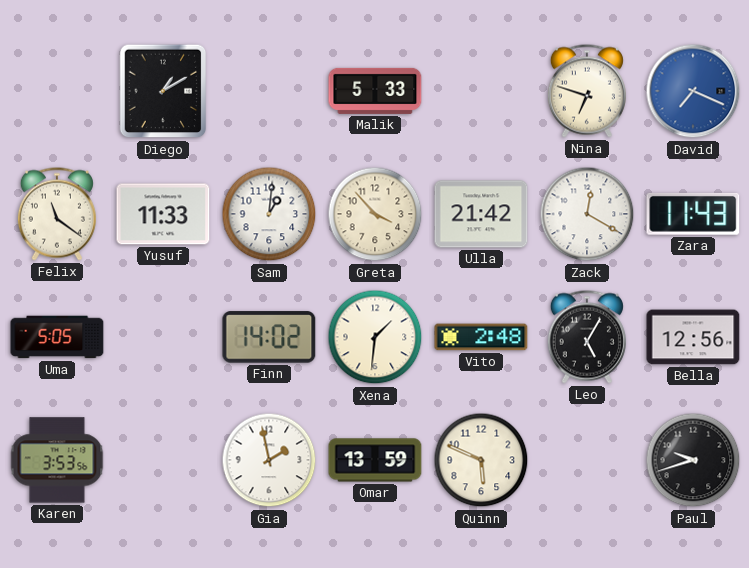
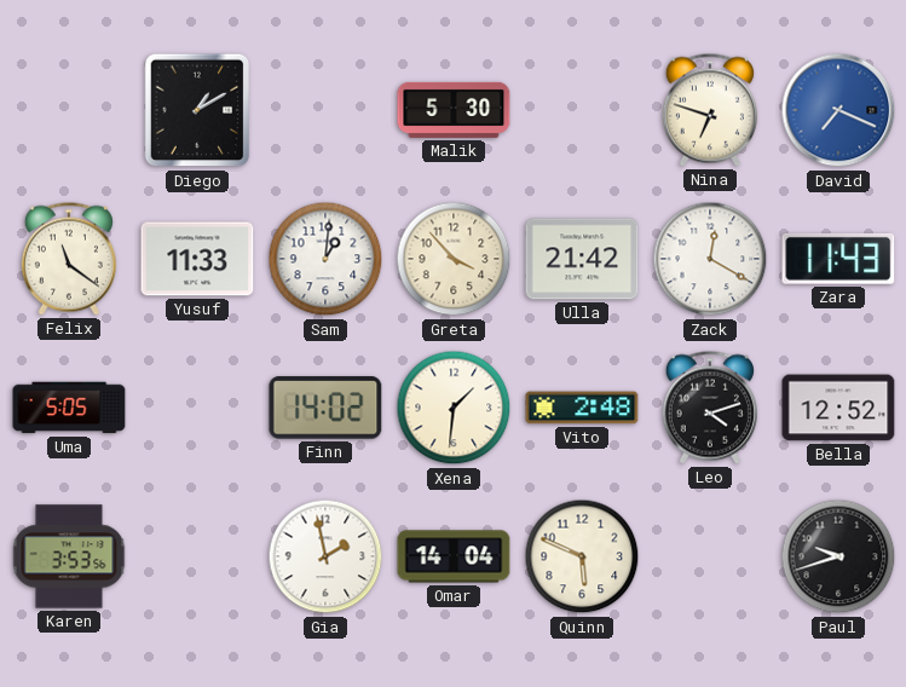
Malik: 5:33 -> 5:30
Leo: 5:05 -> 4:12
Bella: 12:56 -> 12:52
Omar: 13:59 -> 14:04
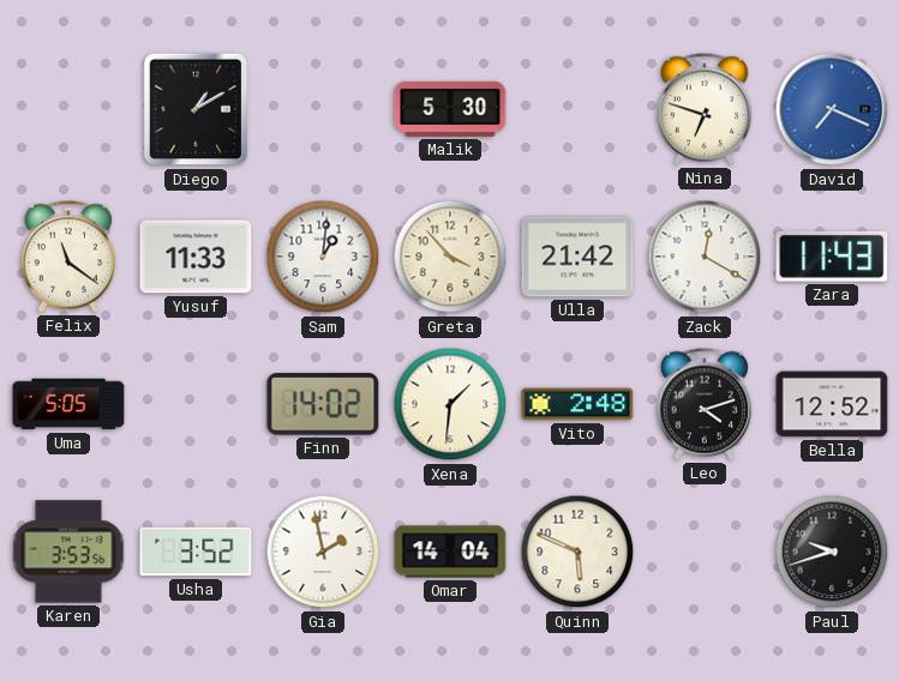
Usha: none -> 3:52
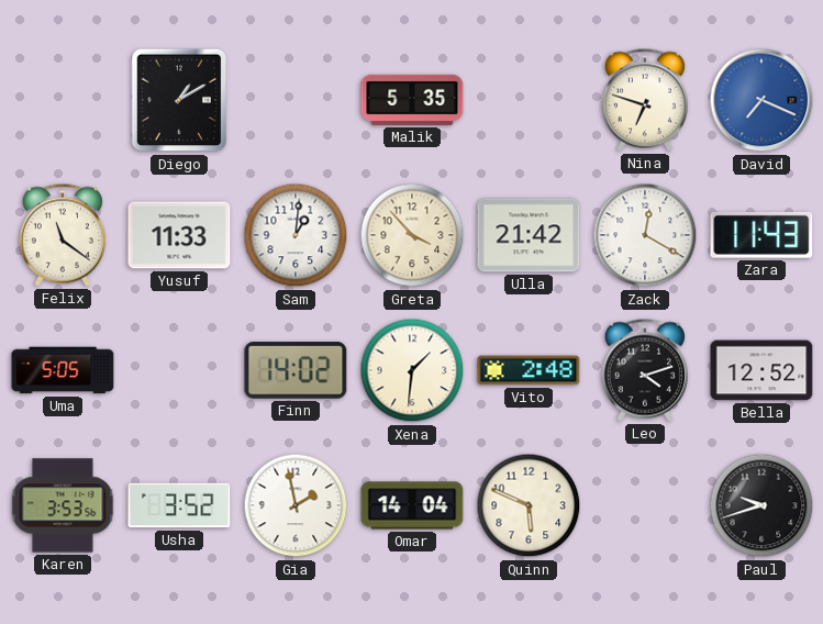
Malik: 5:30 -> 5:35
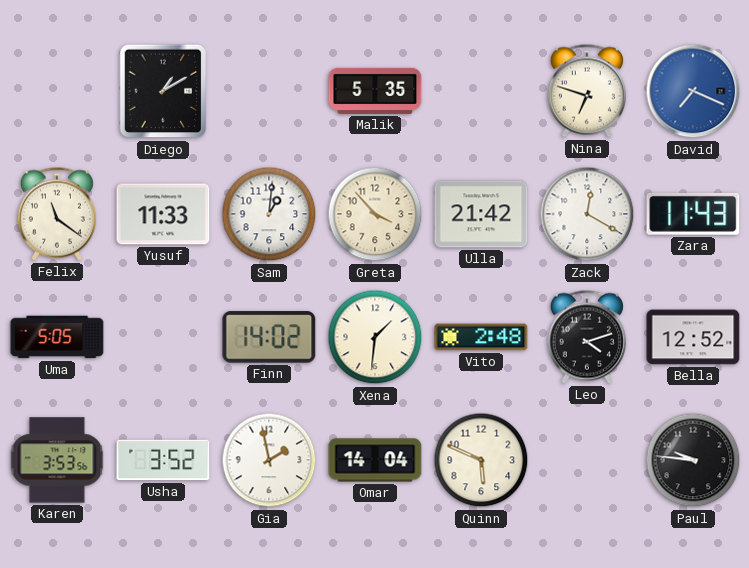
Paul: 9:42 -> 9:46
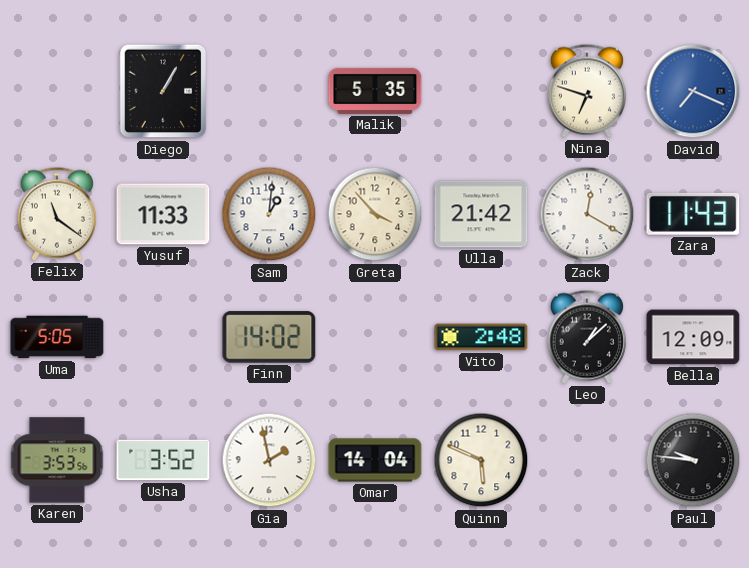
Diego: 1:10 -> 1:05
Xena: 1:31 -> none
Leo: 4:12 -> 1:08
Bella: 12:52 -> 12:09
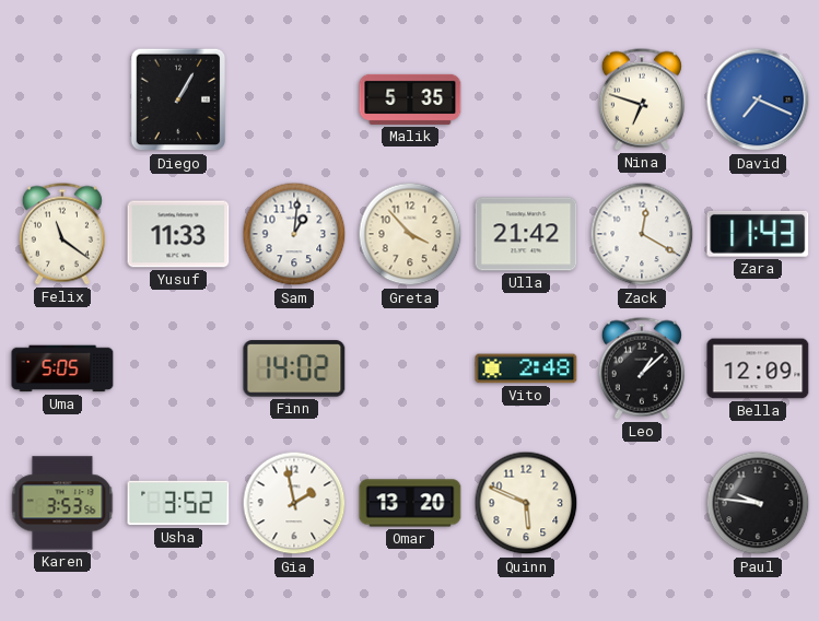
Omar: 14:04 -> 13:20
